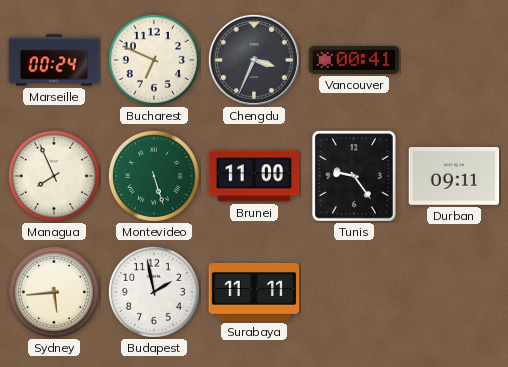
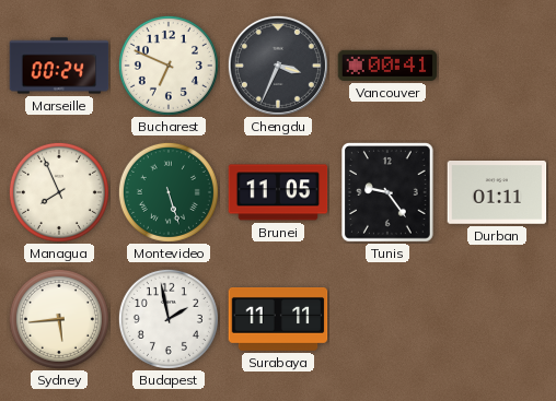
Brunei: 11:00 -> 11:05
Durban: 09:11 -> 01:11
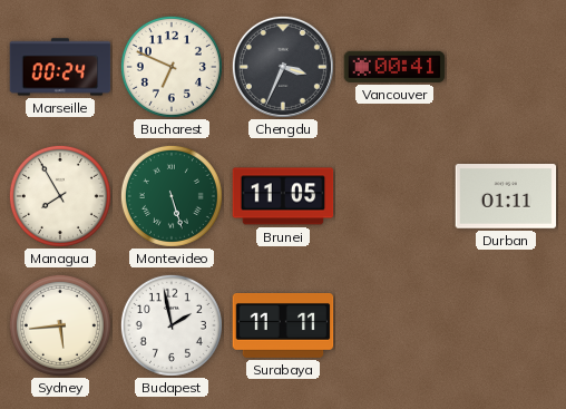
Managua: 7:56 -> 7:55
Tunis: 9:24 -> none
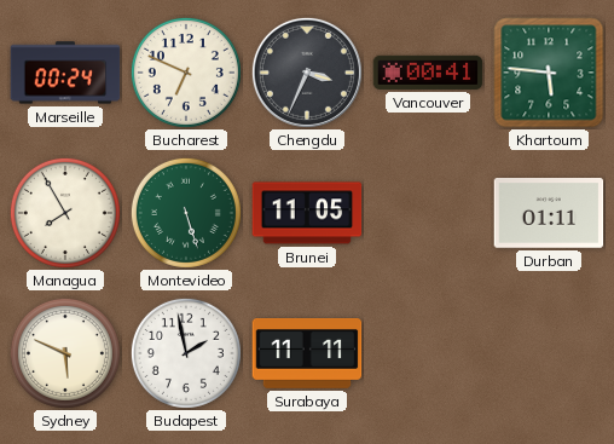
Khartoum: none -> 5:46
Sydney: 5:44 -> 5:49
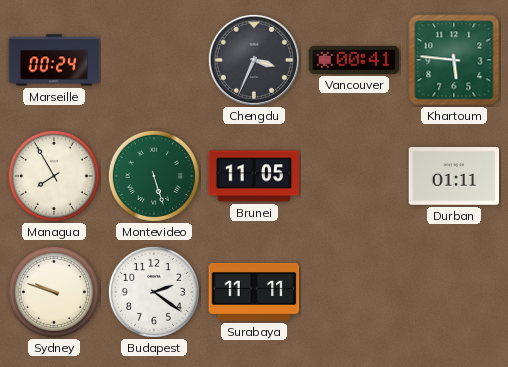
Bucharest: 6:49 -> none
Sydney: 5:49 -> 9:48
Budapest: 1:58 -> 2:21
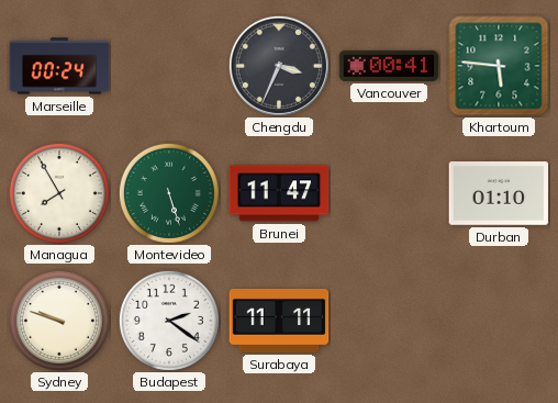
Brunei: 11:05 -> 11:47
Durban: 01:11 -> 01:10
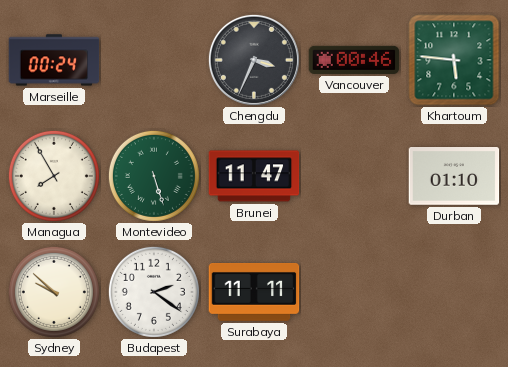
Vancouver: 00:41 -> 00:46
Sydney: 9:48 -> 9:52
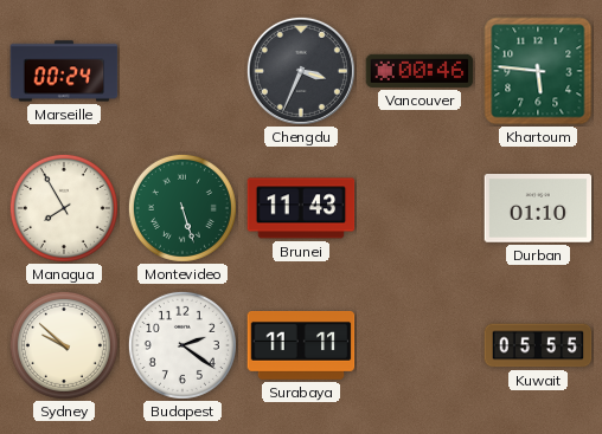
Brunei: 11:47 -> 11:43
Kuwait: none -> 05:55
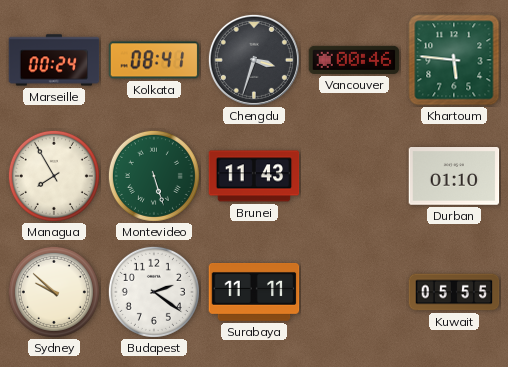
Kolkata: none -> 08:41
Chengdu: 3:34 -> 3:33
